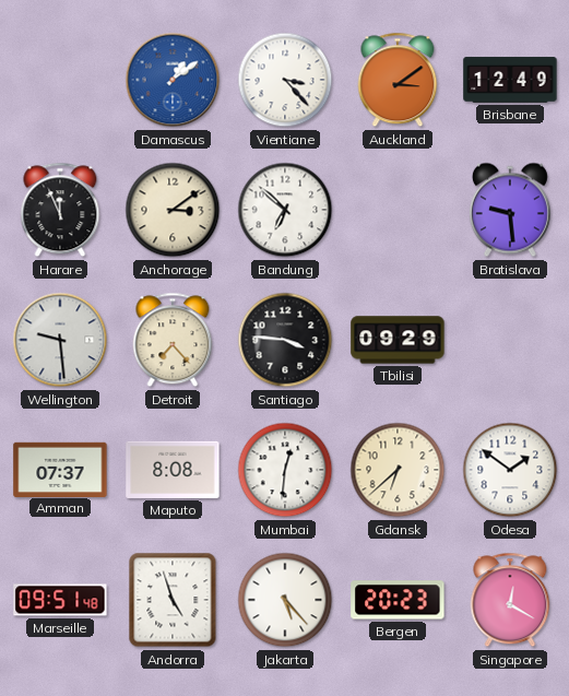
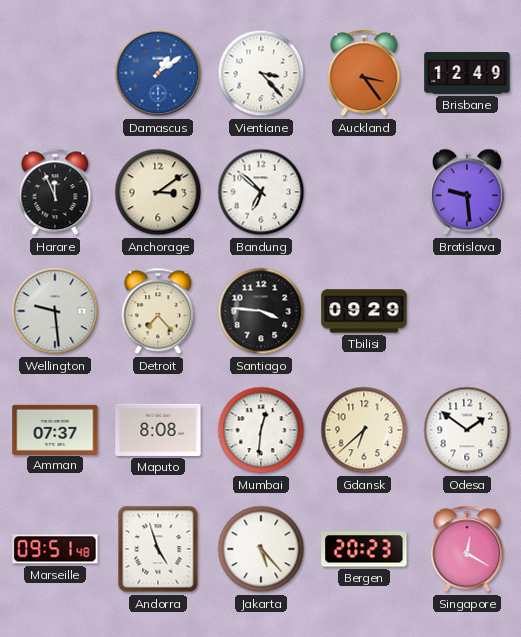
Auckland: 3:09 -> 3:24
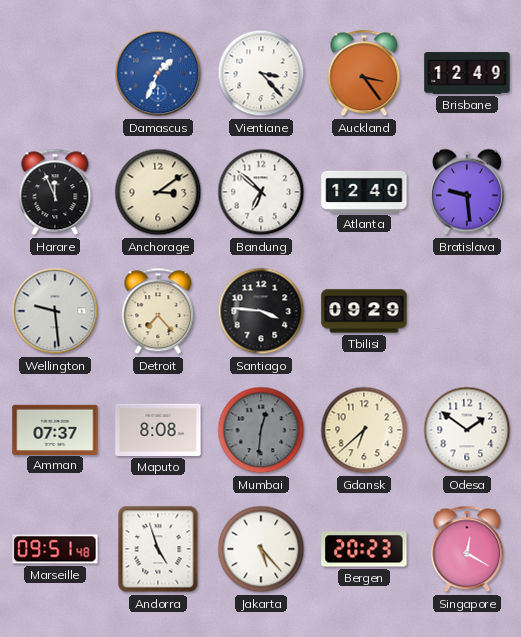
Damascus: 1:09 -> 1:34
Atlanta: none -> 12:40
Mumbai dial: white -> grey
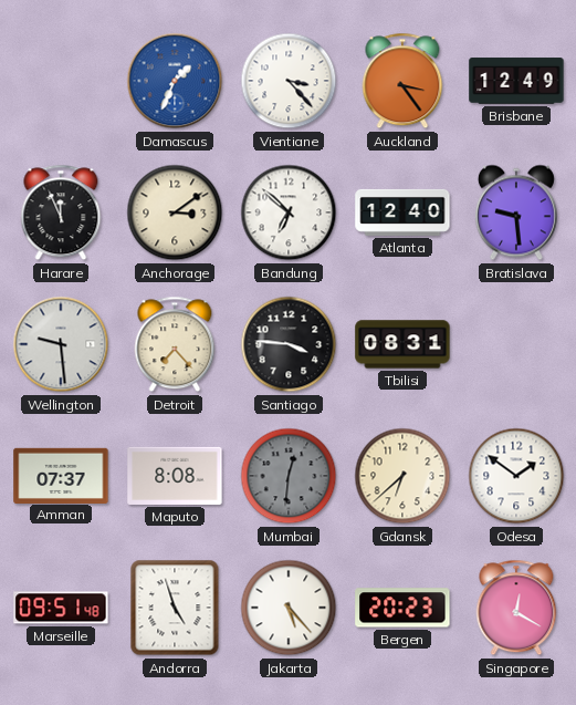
Tbilisi: 09:29 -> 08:31
